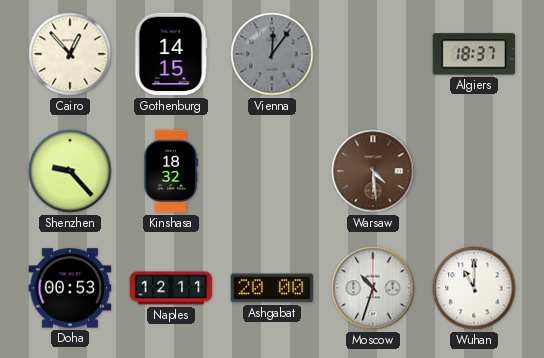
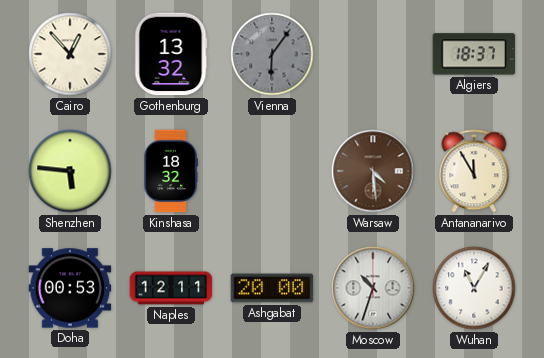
Gothenburg: 14:15 -> 13:32
Vienna: 12:06 -> 6:06
Shenzhen: 9:23 -> 5:46
Antananarivo: none -> 11:55
Wuhan: 11:00 -> 11:05
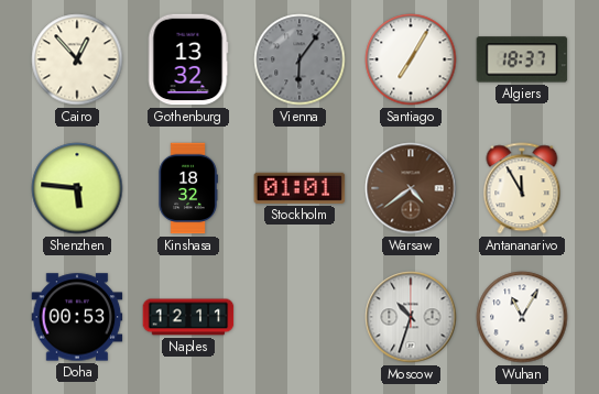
Santiago: none -> 7:05
Stockholm: none -> 01:01
Warsaw: 4:29 -> 4:39
Ashgabat: 20:00 -> none
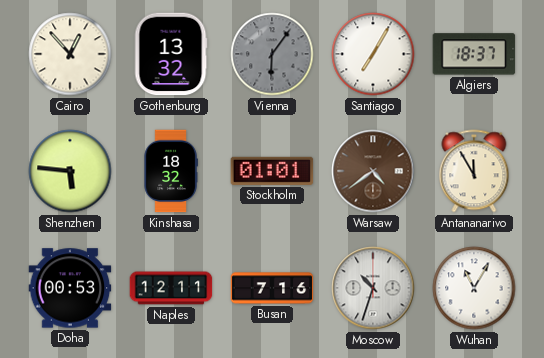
Busan: none -> 7:16
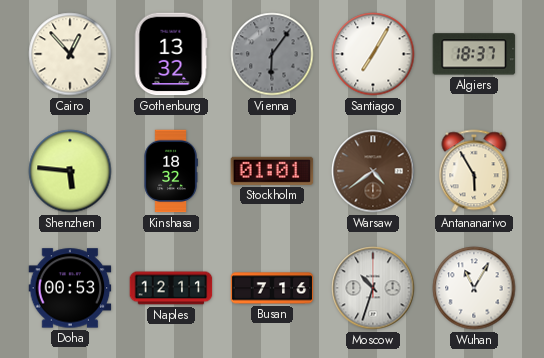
Antananarivo: 11:55 -> 5:55
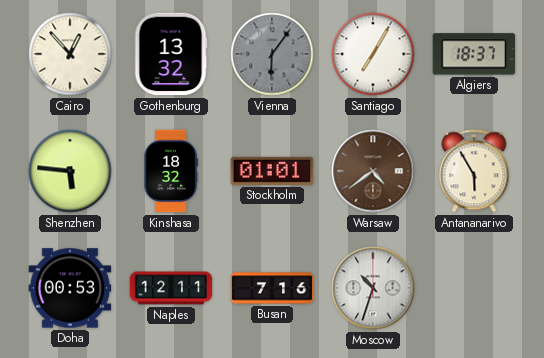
Wuhan: 11:05 -> none
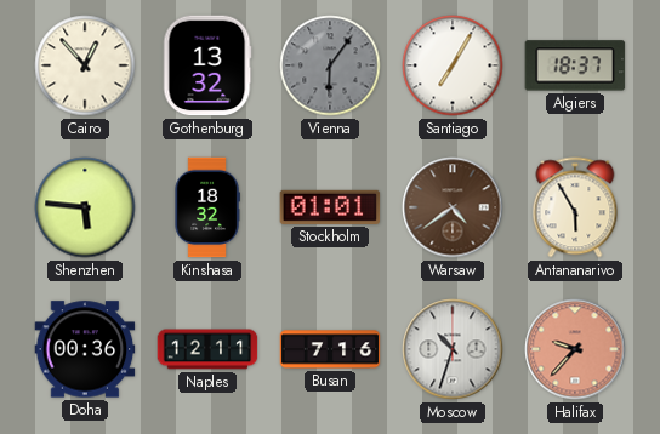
Doha: 00:53 -> 00:36
Halifax: none -> 9:37
